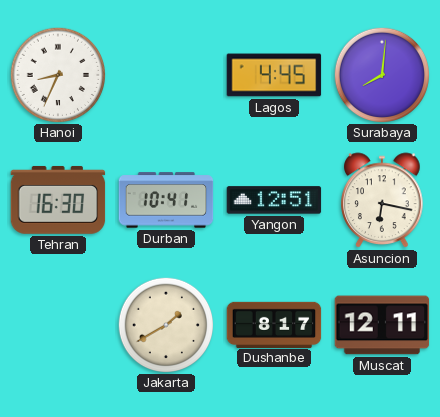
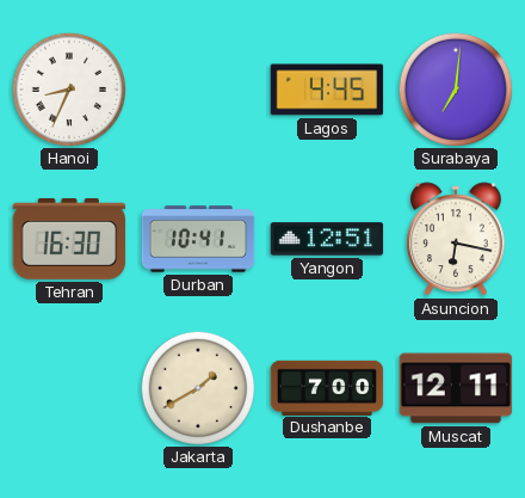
Surabaya: 8:01 -> 7:01
Dushanbe: 8:17 -> 7:00
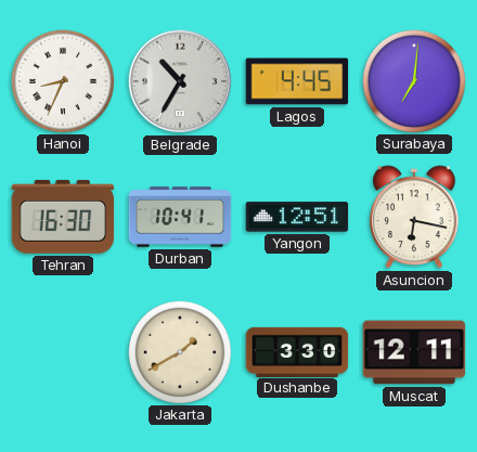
Belgrade: none -> 10:35
Dushanbe: 7:00 -> 3:30
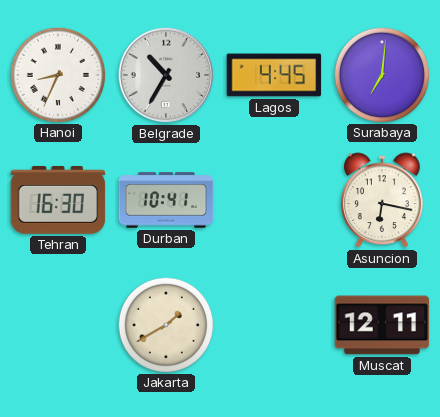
Yangon: 12:51 -> none
Dushanbe: 3:30 -> none
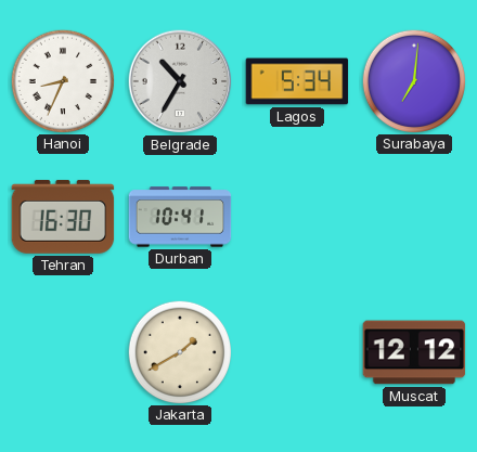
Lagos: 4:45 -> 5:34
Asuncion: 6:17 -> none
Muscat: 12:11 -> 12:12
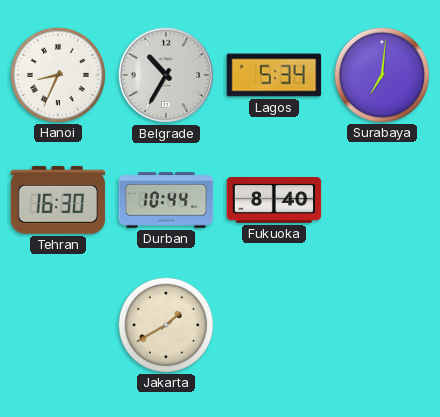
Durban: 10:41 -> 10:44
Fukuoka: none -> 8:40
Muscat: 12:12 -> none
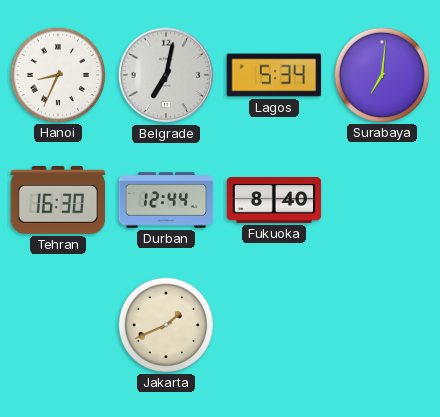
Belgrade: 10:35 -> 7:02
Durban: 10:44 -> 12:44
Jakarta: 1:40 -> 1:41
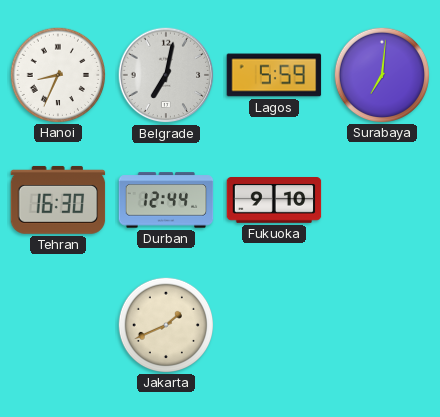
Lagos: 5:34 -> 5:59
Fukuoka: 8:40 -> 9:10
